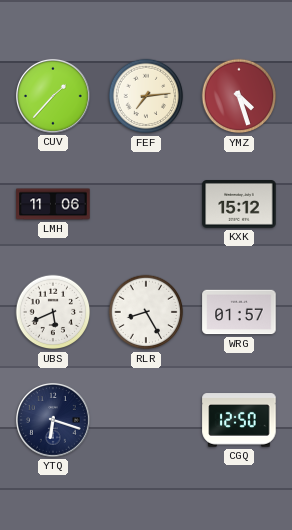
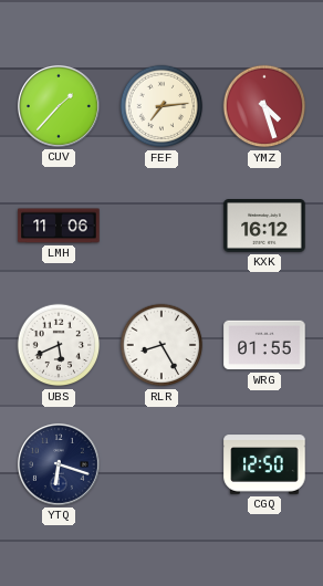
KXK: 15:12 -> 16:12
WRG: 01:57 -> 01:55
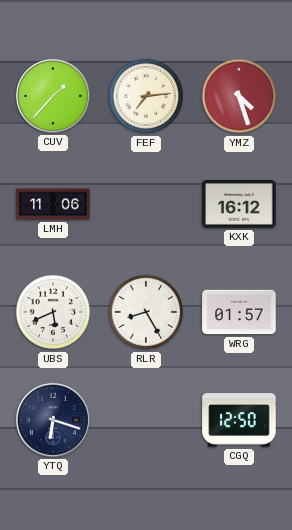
WRG: 01:55 -> 01:57
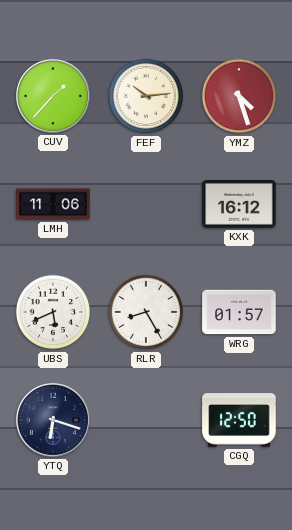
FEF: 7:14 -> 10:14
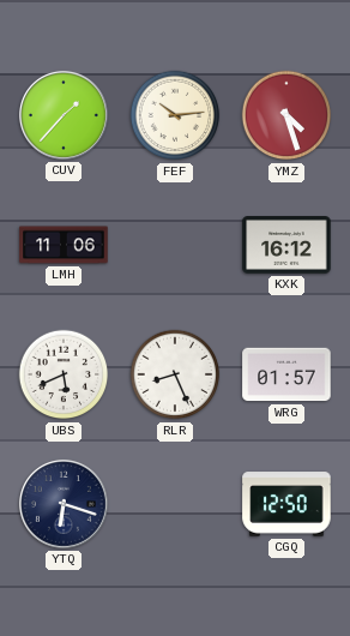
RLR: 8:25 -> 8:26
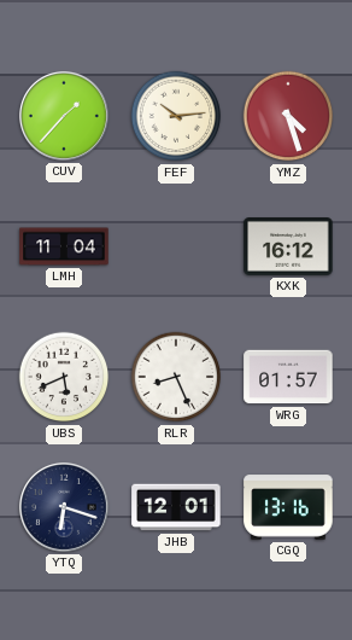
LMH: 11:06 -> 11:04
JHB: none -> 12:01
CGQ: 12:50 -> 13:16
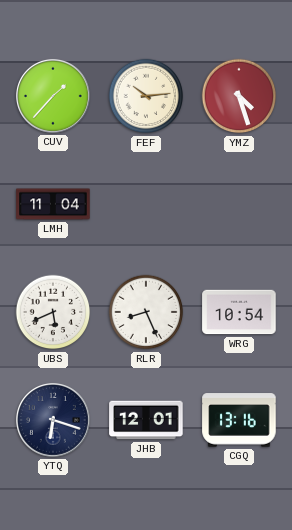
KXK: 16:12 -> none
WRG: 01:57 -> 10:54
